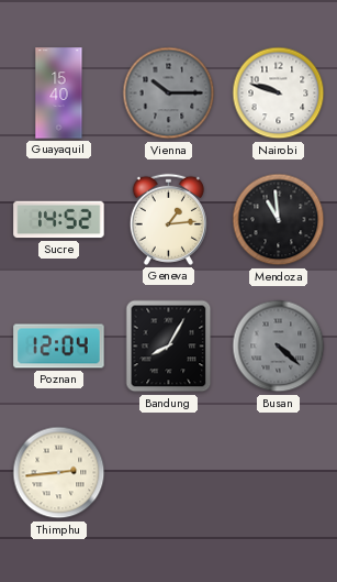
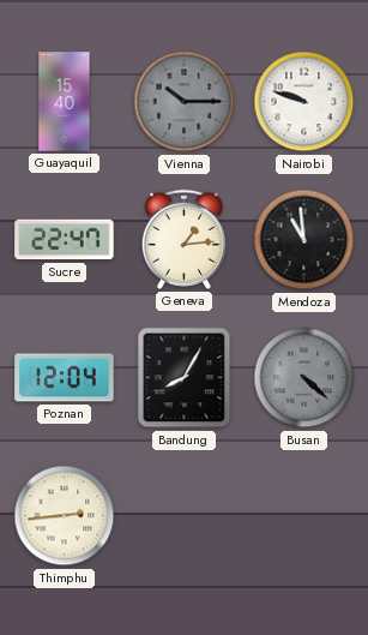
Sucre: 14:52 -> 22:47
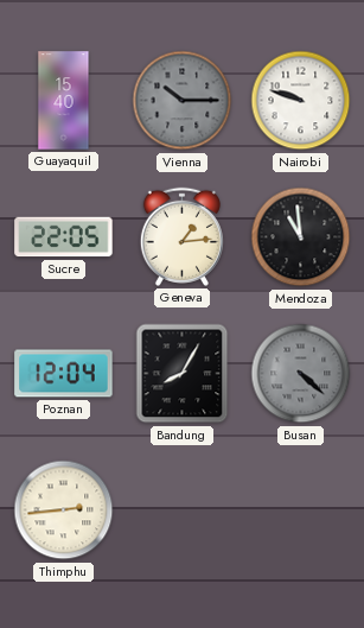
Sucre: 22:47 -> 22:05
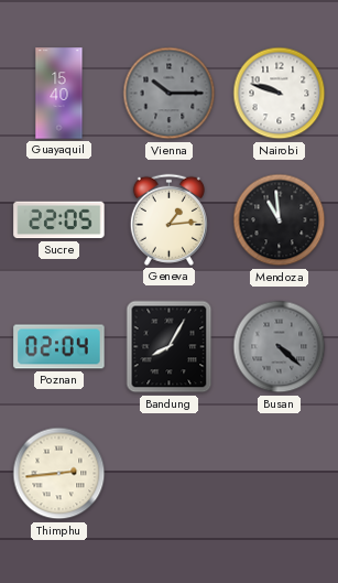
Poznan: 12:04 -> 02:04
